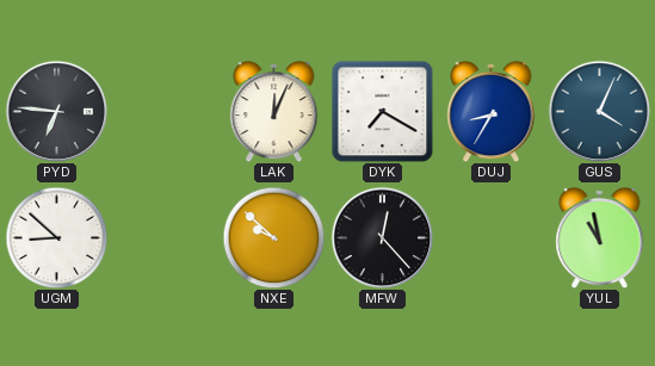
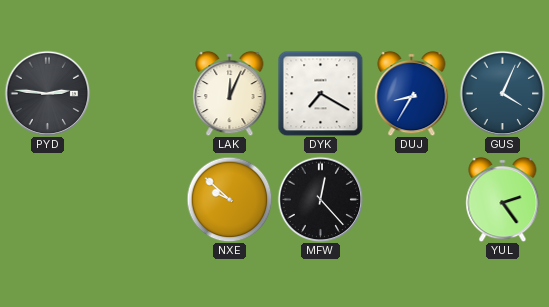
PYD: 6:46 -> 2:46
UGM: 8:52 -> none
YUL: 10:58 -> 2:24
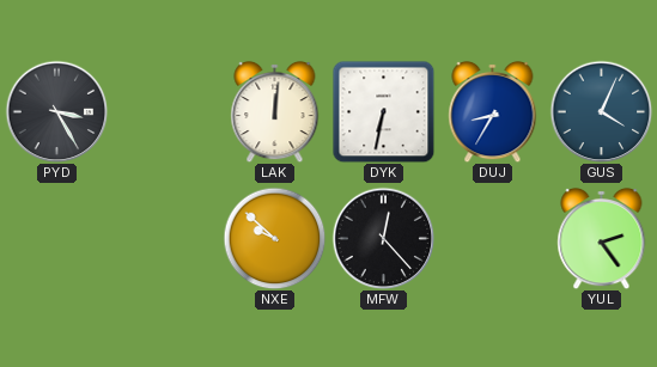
PYD: 2:46 -> 3:25
LAK: 12:04 -> 12:01
DYK: 7:20 -> 6:32
